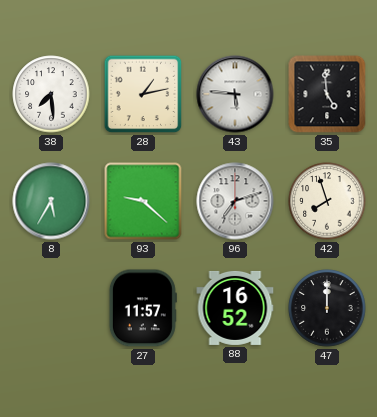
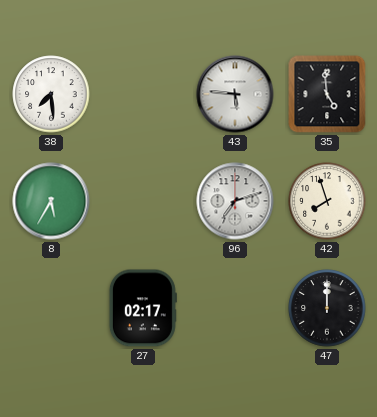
28: 1:13 -> none
93: 9:22 -> none
27: 11:57 -> 02:17
88: 16:52 -> none
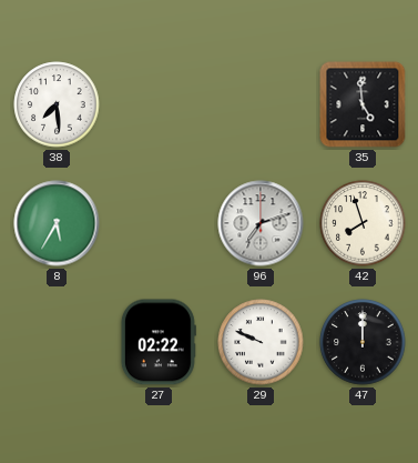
43: 5:46 -> none
27: 02:17 -> 02:22
29: none -> 9:49
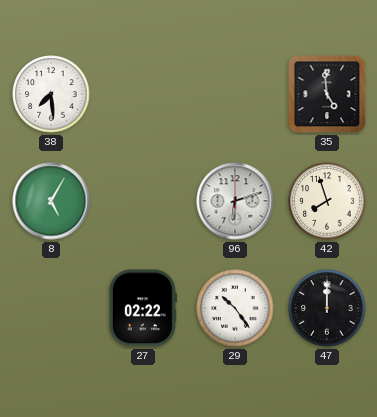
8: 5:35 -> 5:05
96: 7:12 -> 6:12
29: 9:49 -> 10:24
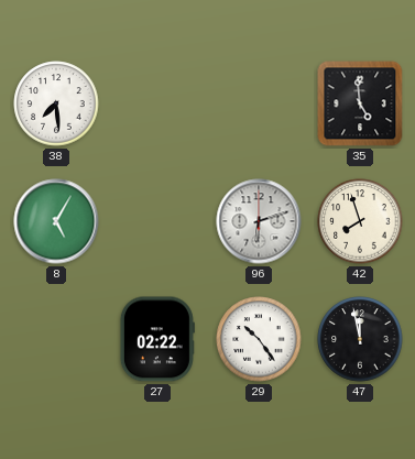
47: 12:00 -> 11:58
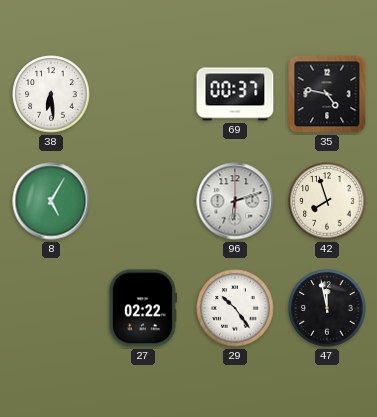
38: 7:29 -> 6:29
69: none -> 00:37
35: 4:59 -> 4:47
